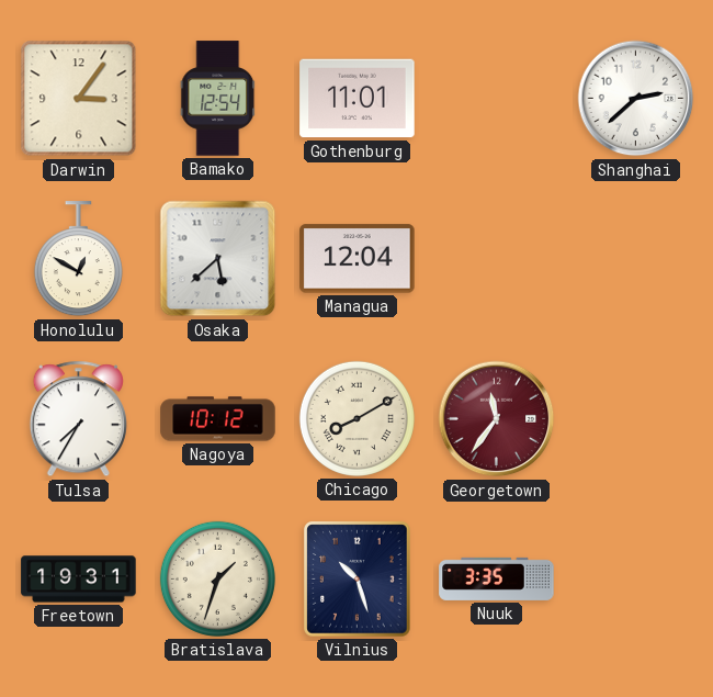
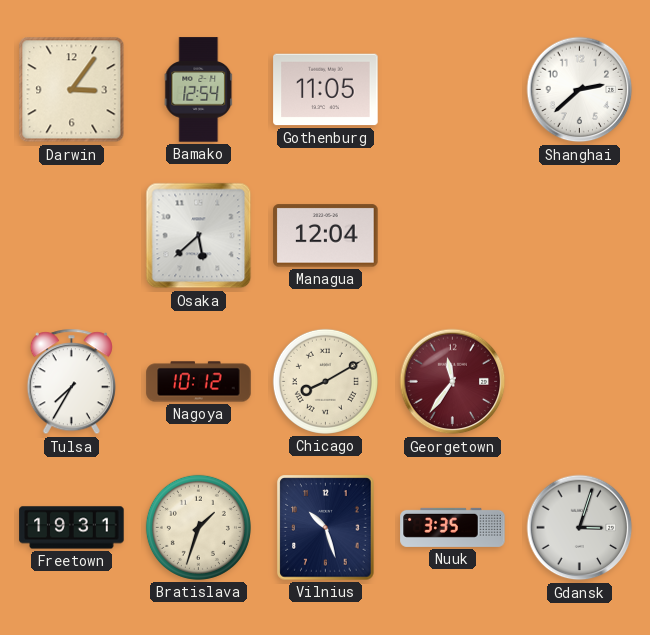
Gothenburg: 11:01 -> 11:05
Honolulu: 12:50 -> none
Gdansk: none -> 3:03
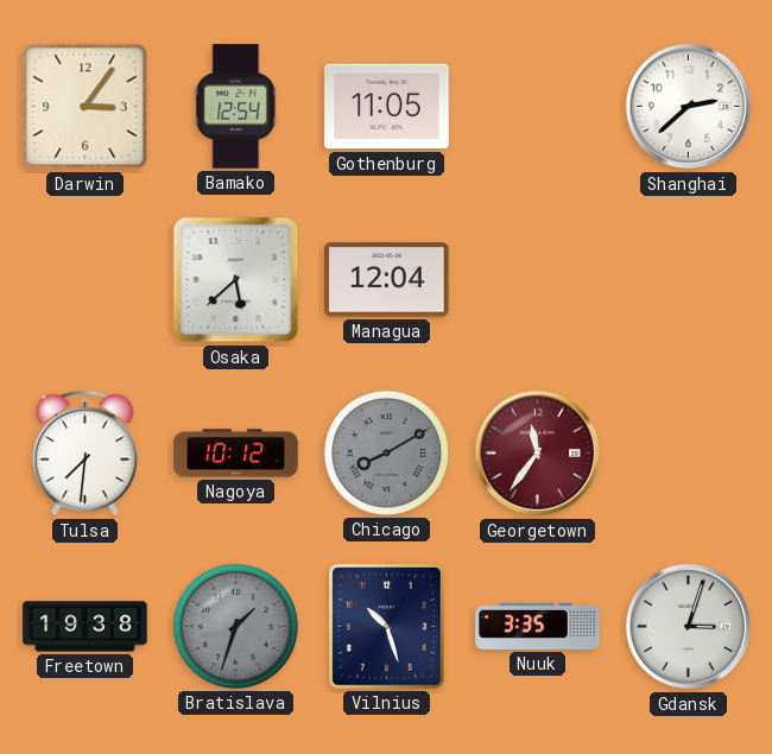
Tulsa: 7:35 -> 7:31
Chicago dial: cream -> grey
Freetown: 19:31 -> 19:38
Bratislava dial: cream -> grey
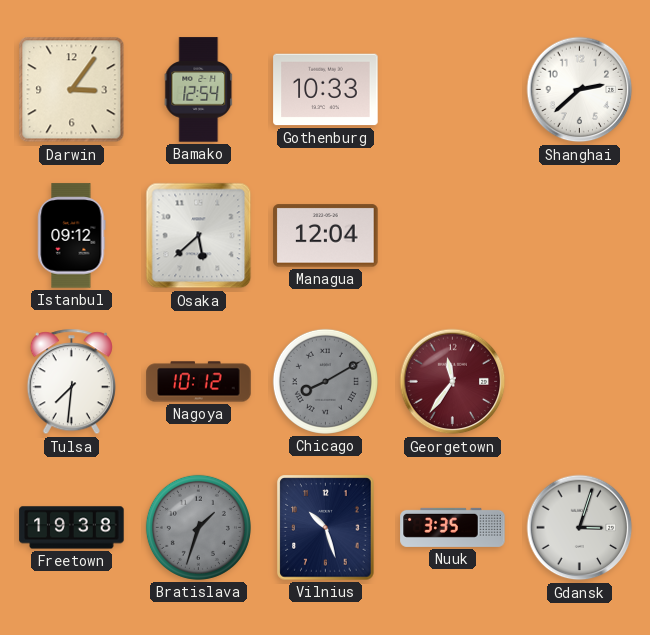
Gothenburg: 11:05 -> 10:33
Istanbul: none -> 09:12
